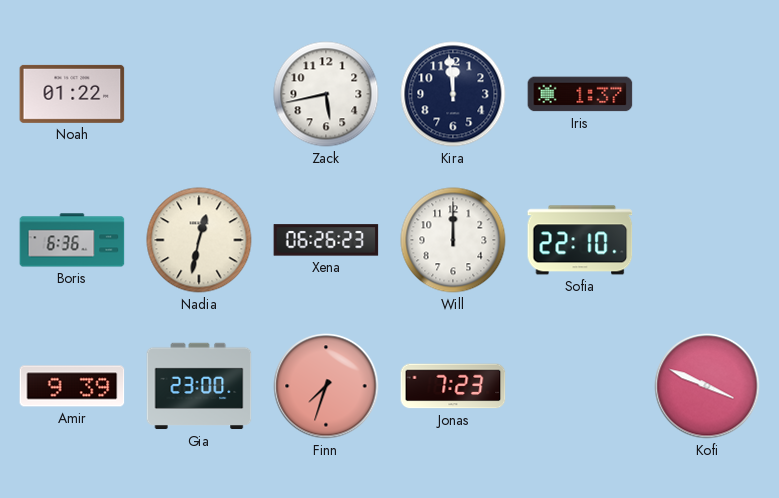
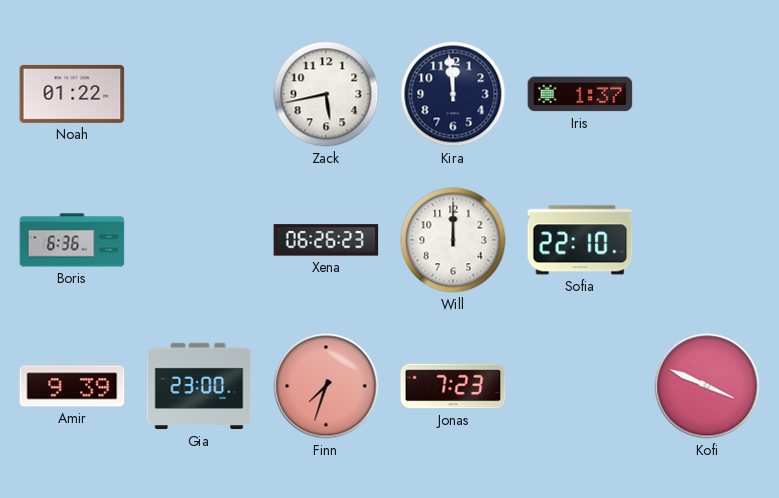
Nadia: 12:32 -> none
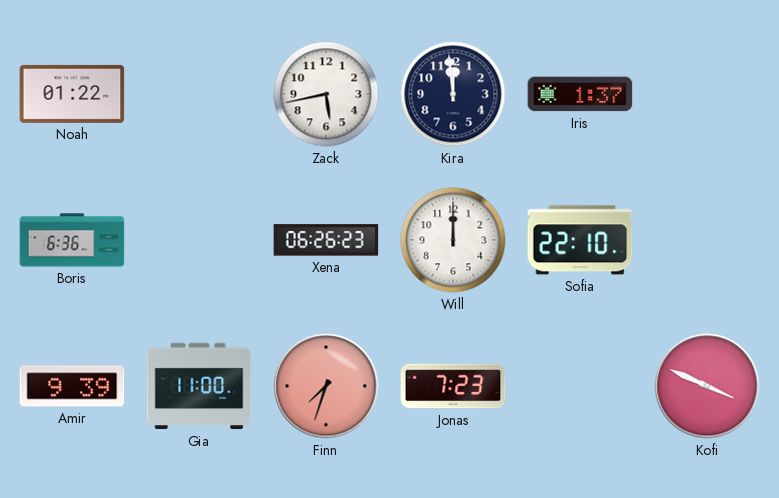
Gia: 23:00 -> 11:00
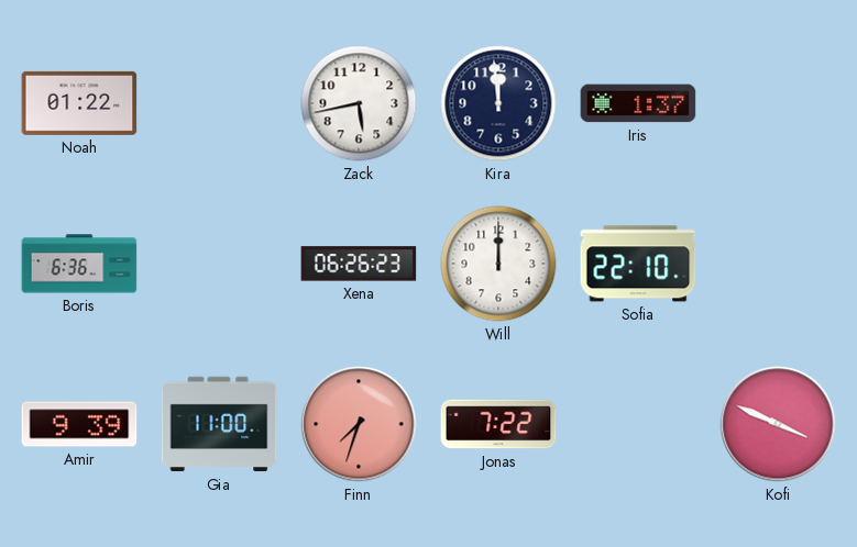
Jonas: 7:23 -> 7:22
